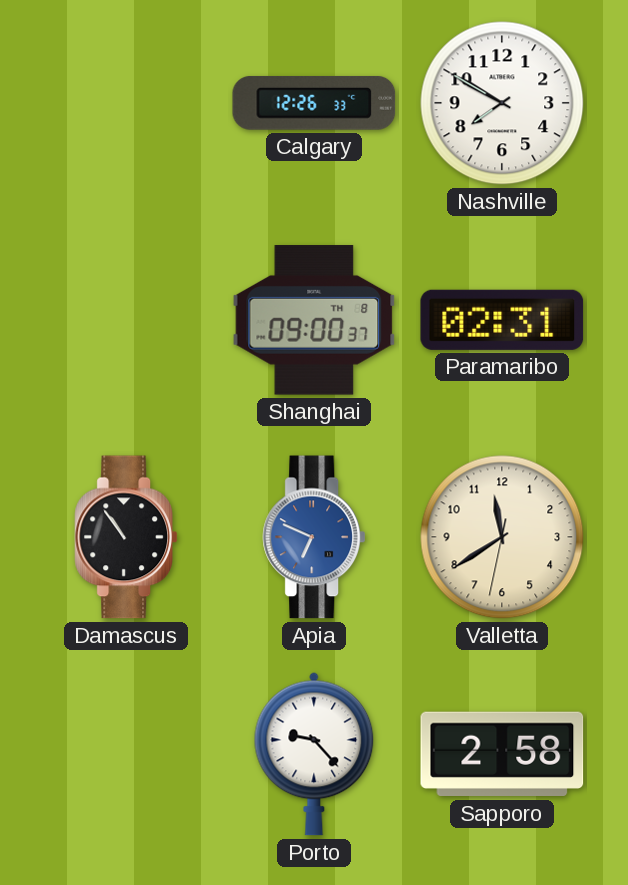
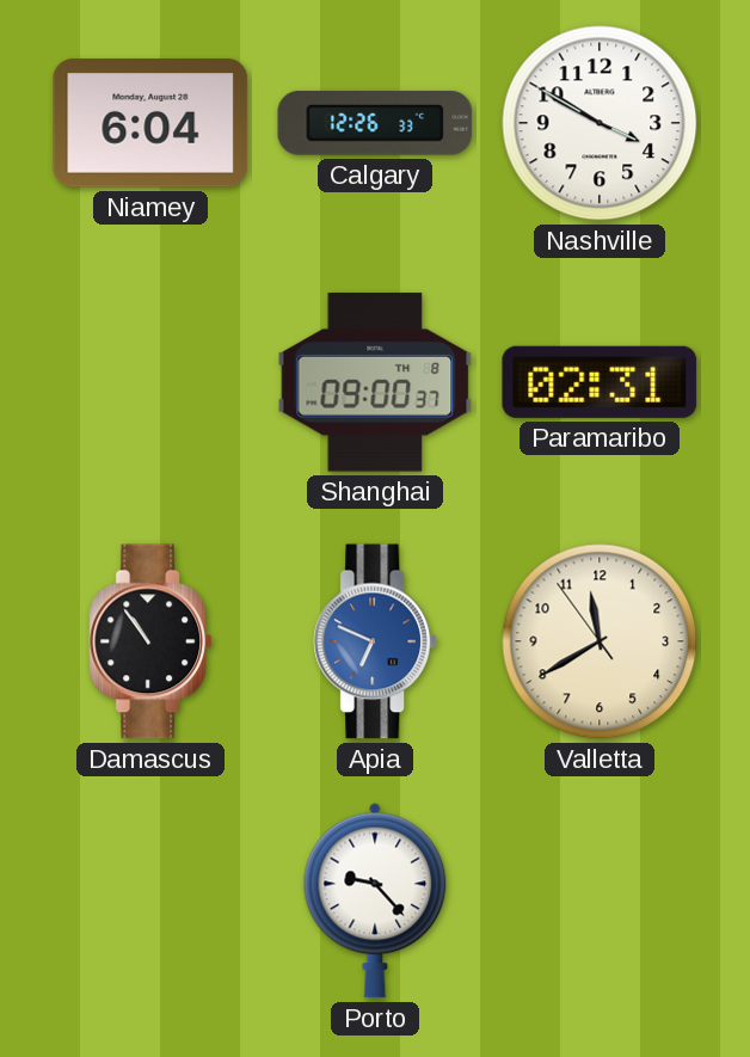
Niamey: none -> 6:04
Nashville: 7:50 -> 3:50
Valletta: 11:39:32 -> 11:39:54
Sapporo: 2:58 -> none
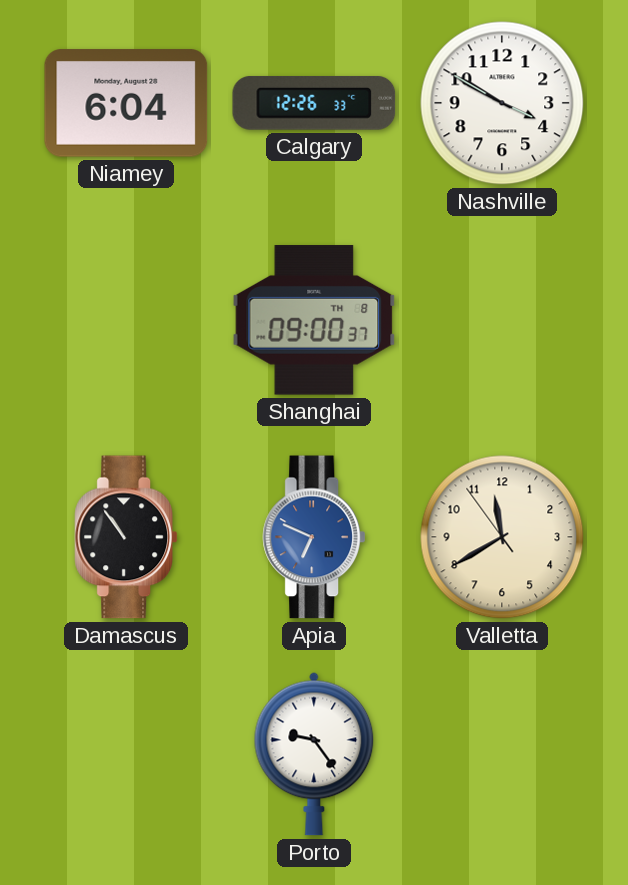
Paramaribo: 02:31 -> none
Porto: 9:23 -> 9:24
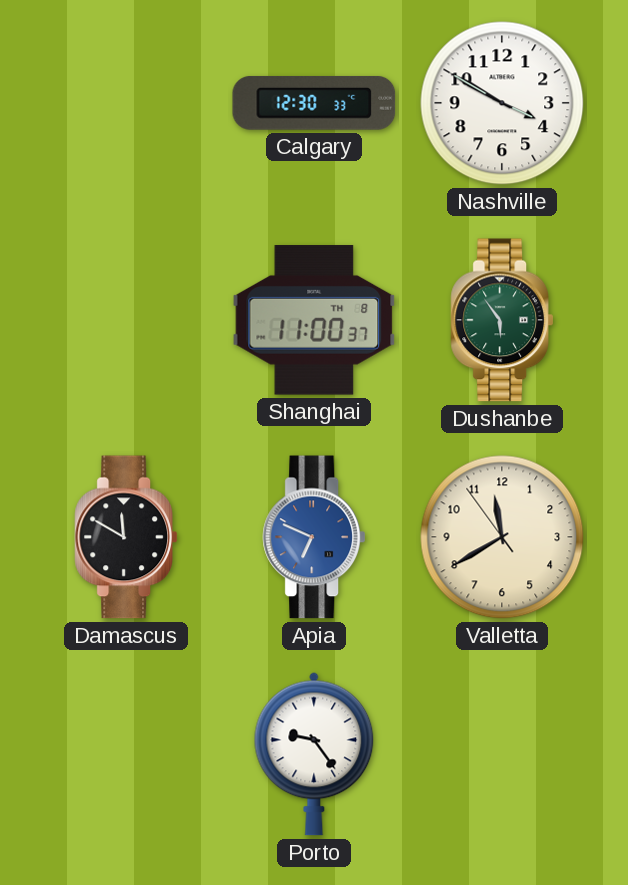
Niamey: 6:04 -> none
Calgary: 12:26 -> 12:30
Shanghai: 09:00 -> 11:00
Dushanbe: none -> 5:54
Damascus: 10:54 -> 11:50
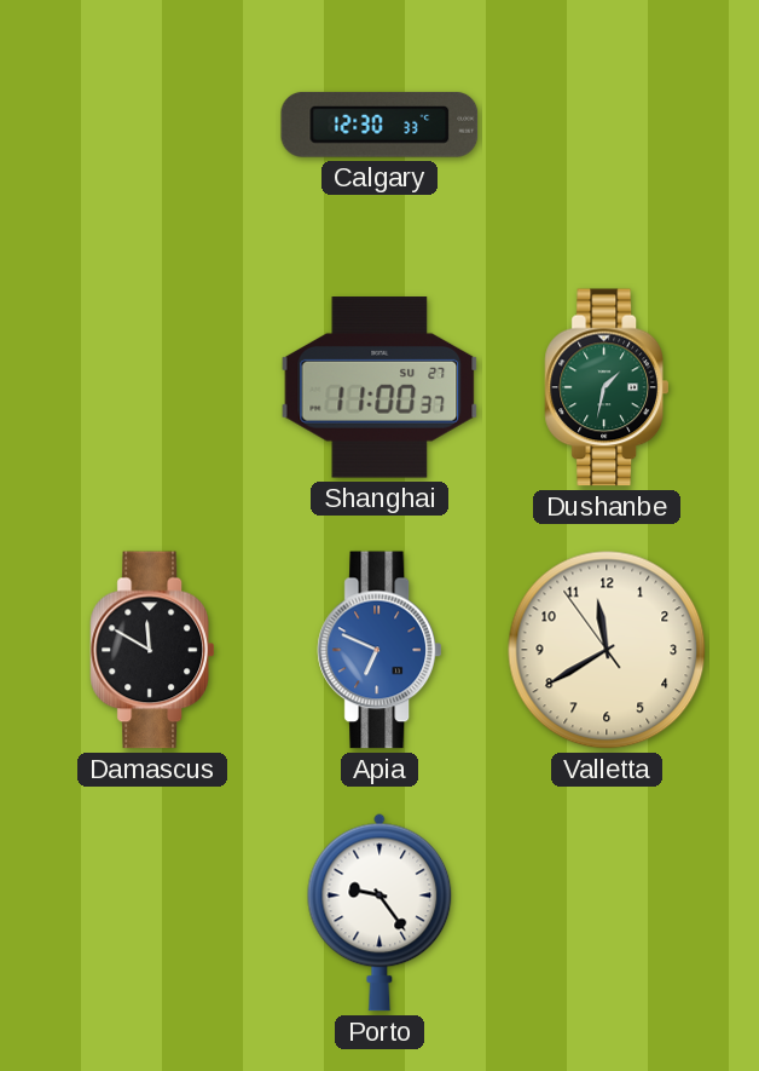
Nashville: 3:50 -> none
Shanghai date: TH 8 -> SU 27
Dushanbe: 5:54 -> 1:32
